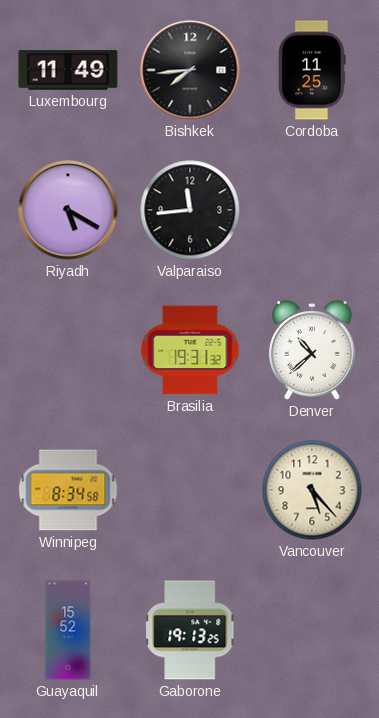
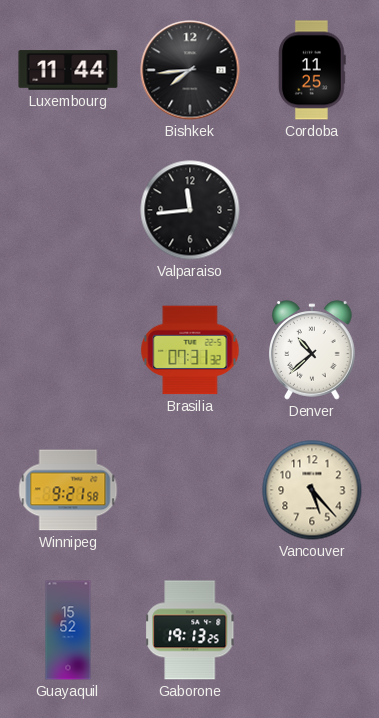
Luxembourg: 11:49 -> 11:44
Riyadh: 5:20 -> none
Brasilia: 19:31 -> 07:31
Winnipeg: 8:34 -> 9:21
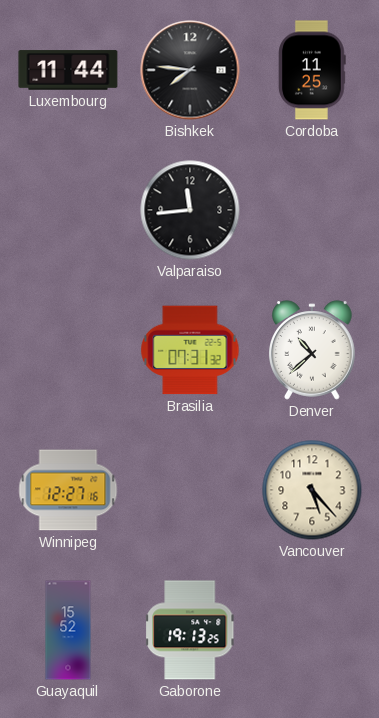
Bishkek: 7:44 -> 7:46
Winnipeg: 9:21 -> 12:27
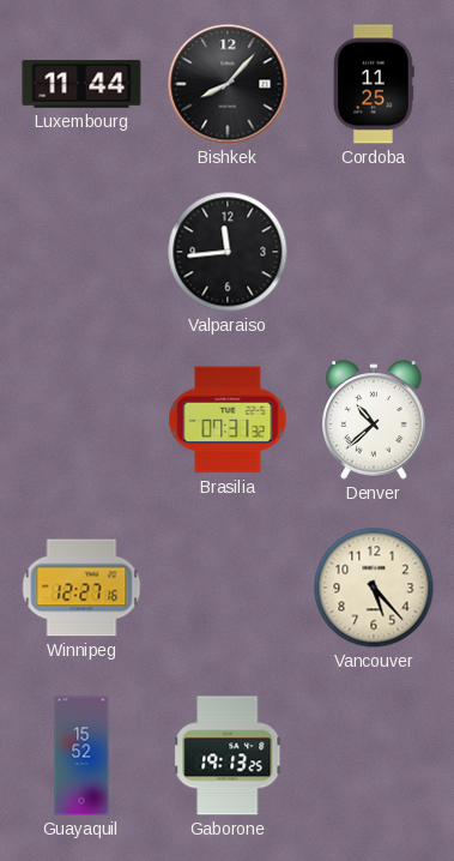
Bishkek: 7:46 -> 8:07
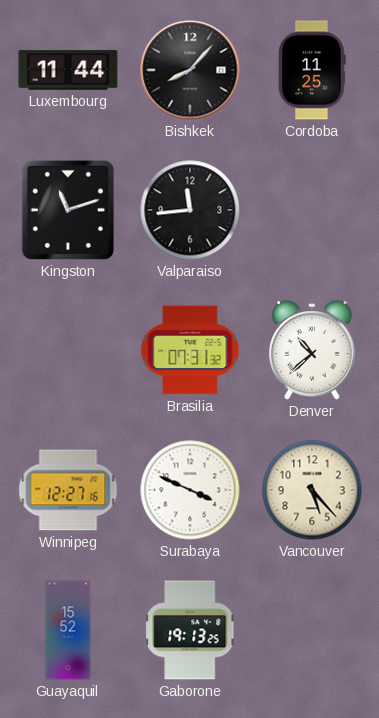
Kingston: none -> 11:12
Surabaya: none -> 3:49
